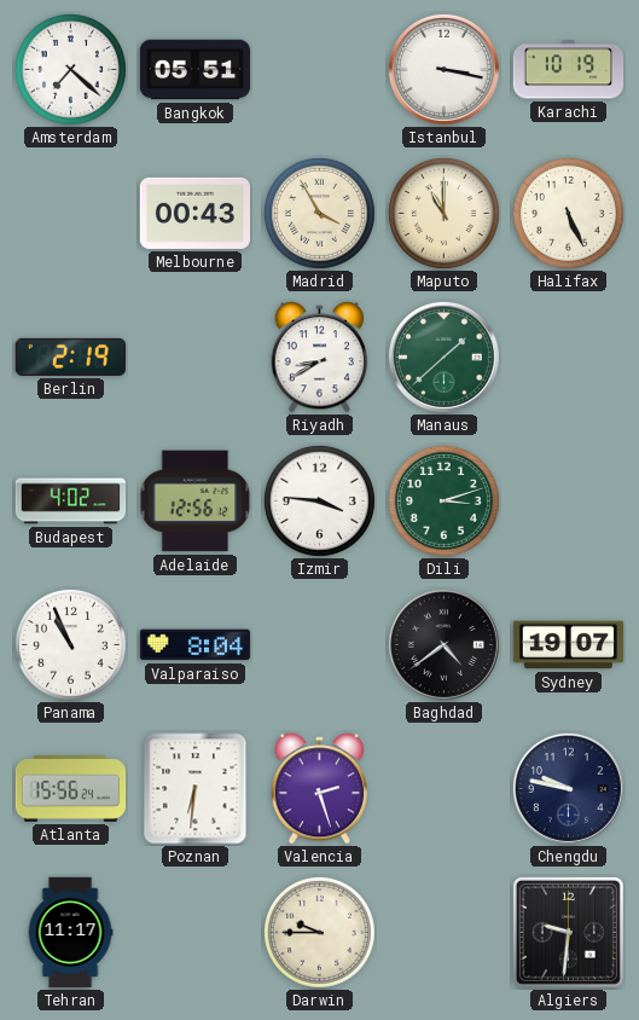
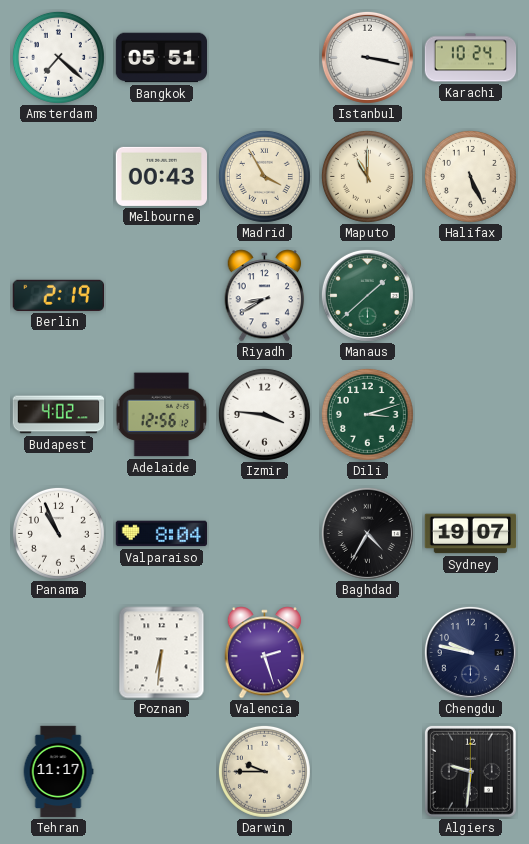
Karachi: 10:19 -> 10:24
Baghdad: 4:39 -> 4:35
Atlanta: 15:56 -> none
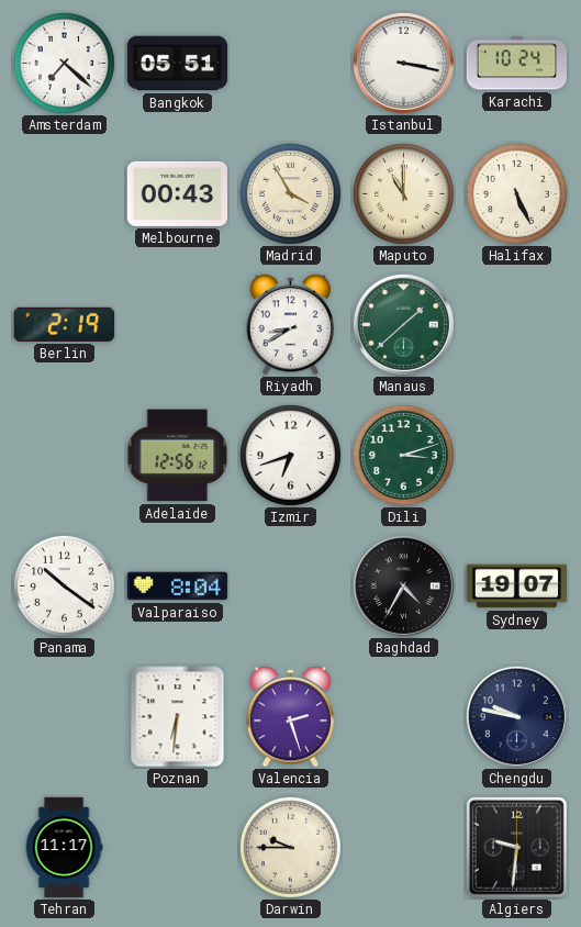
Budapest: 4:02 -> none
Izmir: 3:46 -> 6:42
Panama: 10:56 -> 10:21
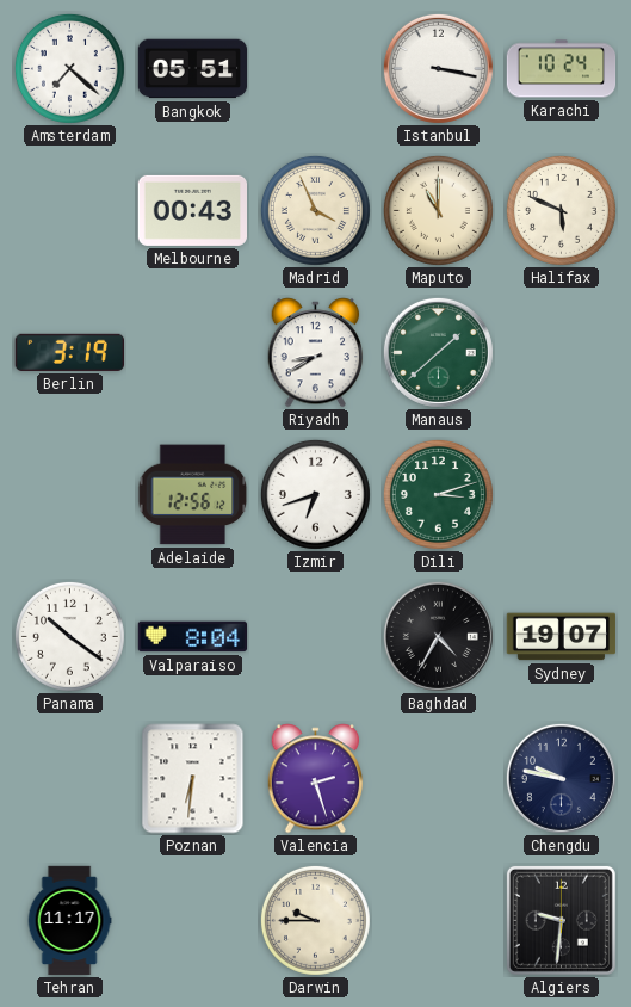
Madrid: 3:55 -> 3:56
Halifax: 5:26 -> 5:49
Berlin: 2:19 -> 3:19
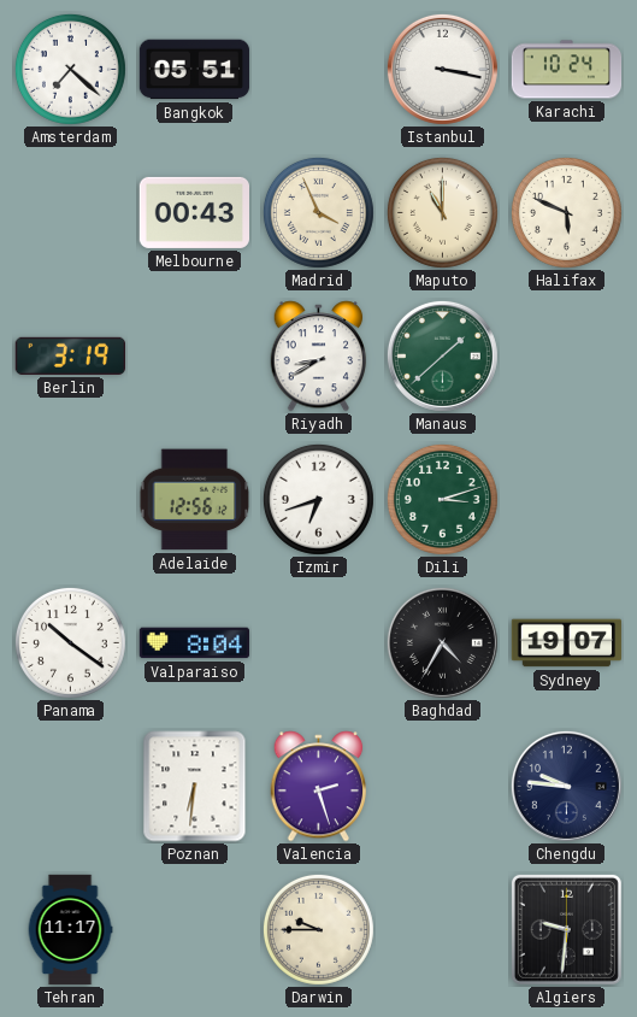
Chengdu: 9:47 -> 9:46
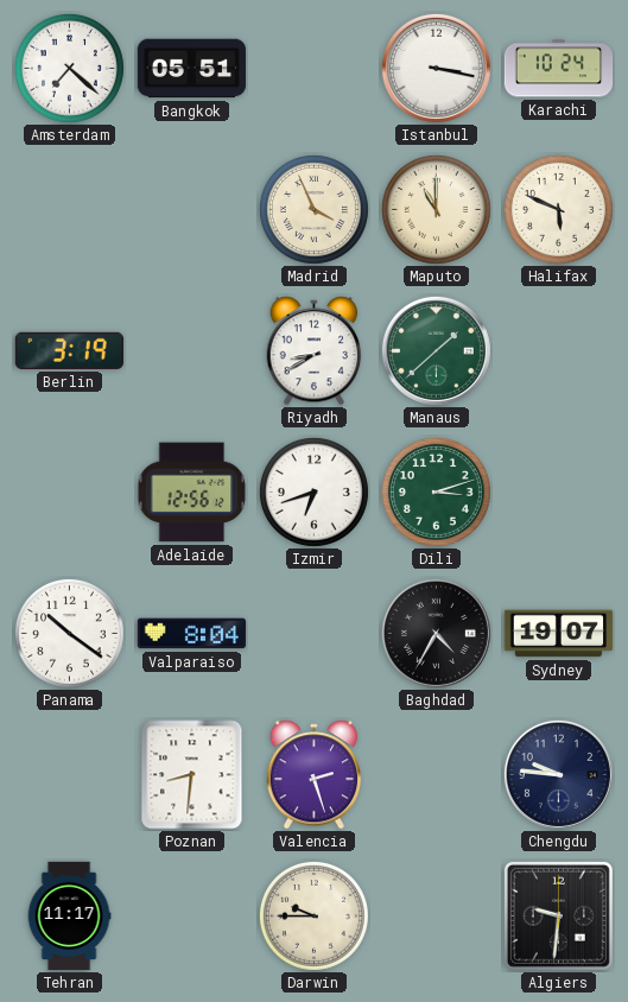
Melbourne: 00:43 -> none
Poznan: 6:31 -> 8:31
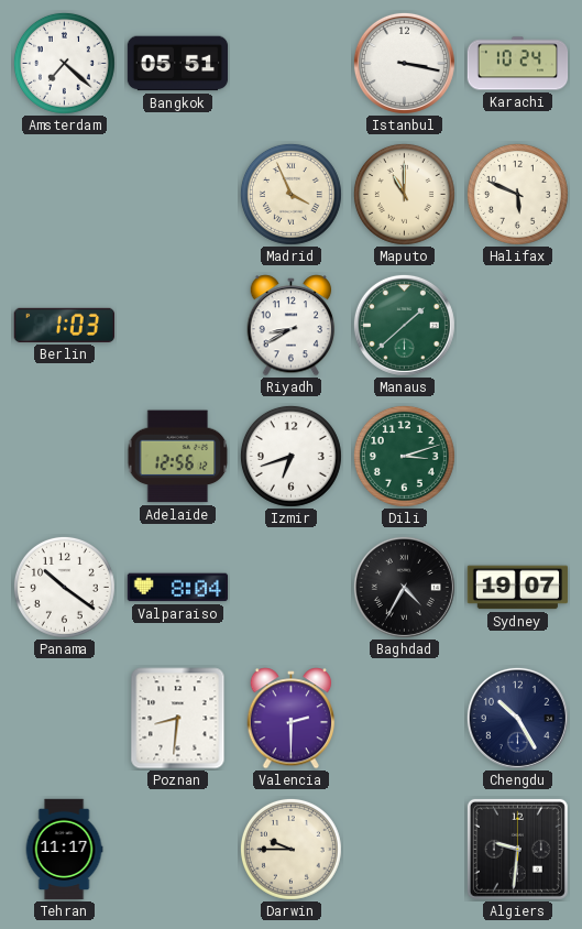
Berlin: 3:19 -> 1:03
Valencia: 2:27 -> 2:30
Chengdu: 9:46 -> 10:25
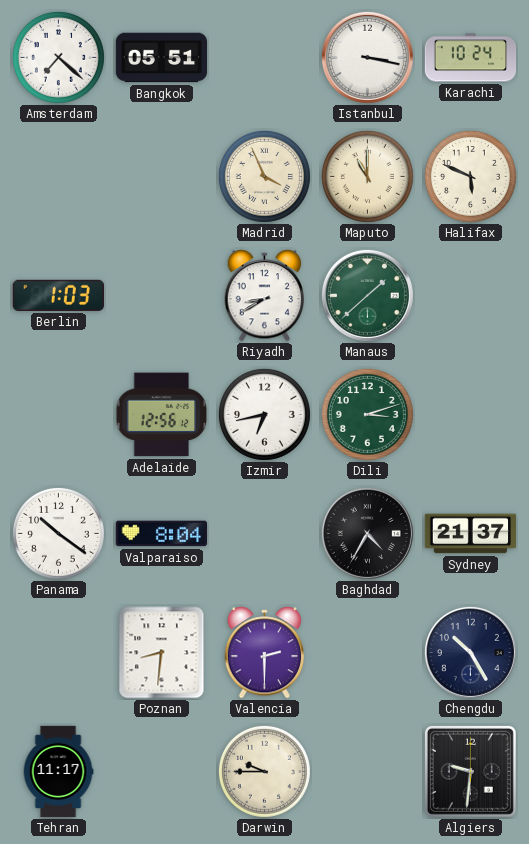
Izmir: 6:42 -> 6:43
Sydney: 19:07 -> 21:37
